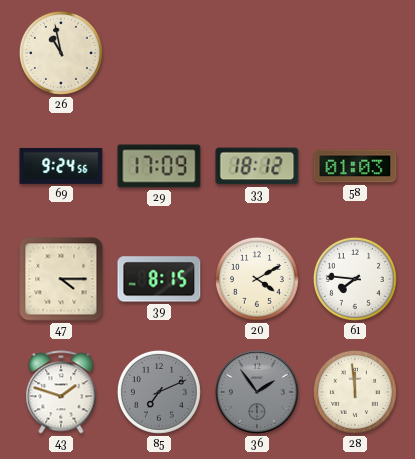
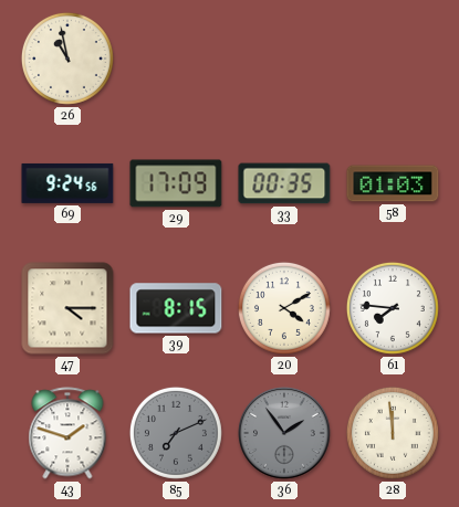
33: 18:12 -> 00:35
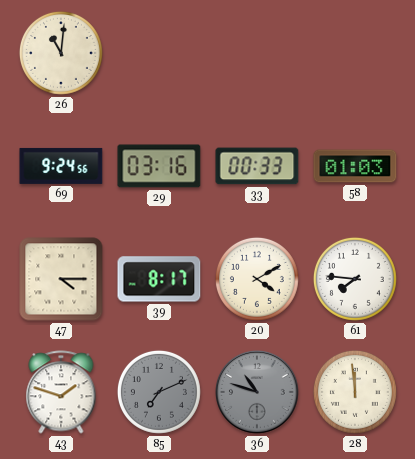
26: 10:58 -> 11:01
29: 17:09 -> 03:16
33: 00:35 -> 00:33
39: 8:15 -> 8:17
36: 1:54 -> 10:48
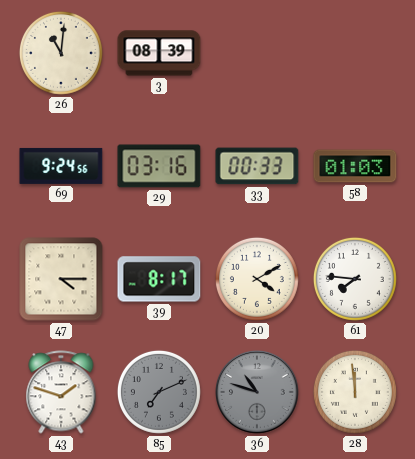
3: none -> 08:39
